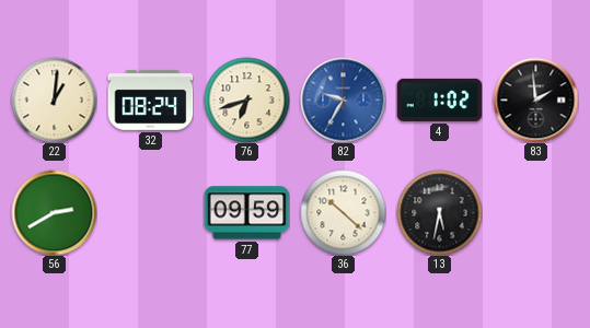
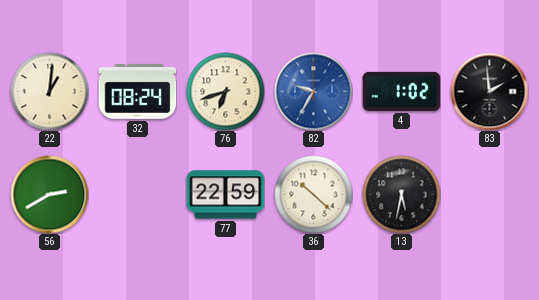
77: 09:59 -> 22:59
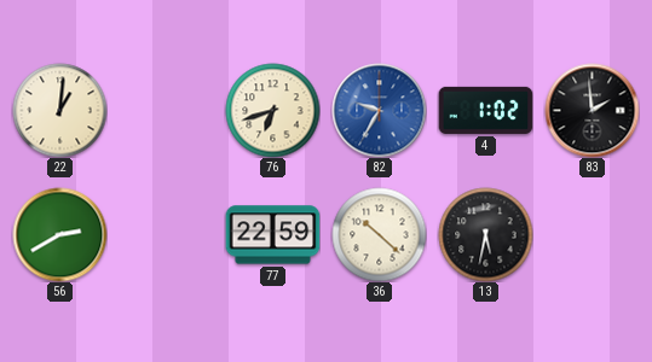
32: 08:24 -> none
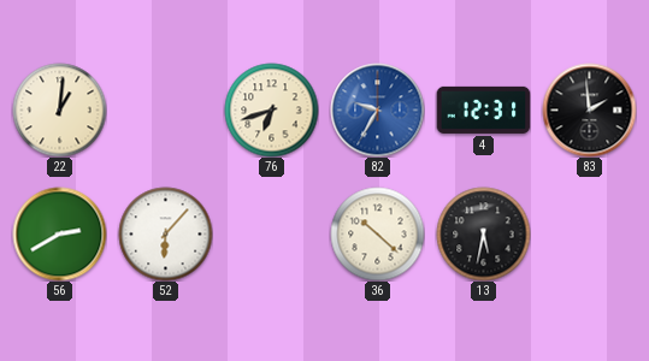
4: 1:02 -> 12:31
52: none -> 6:07
77: 22:59 -> none
